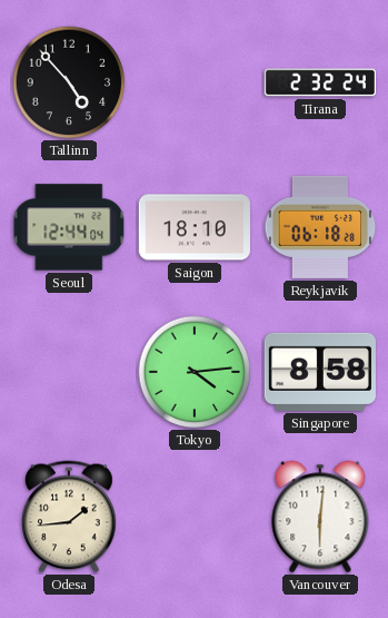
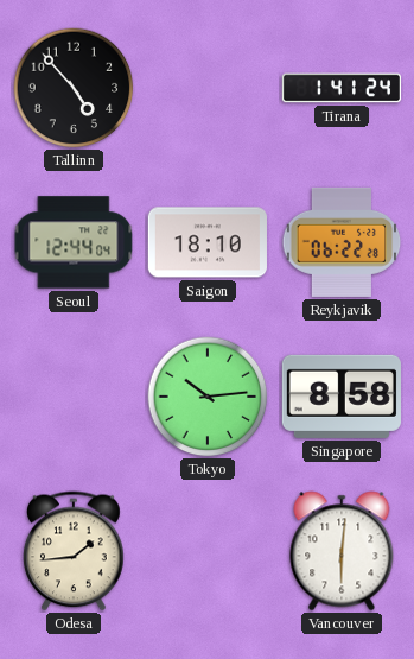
Tirana: 2:32 -> 1:41
Reykjavik: 06:18 -> 06:22
Tokyo: 4:14 -> 10:14
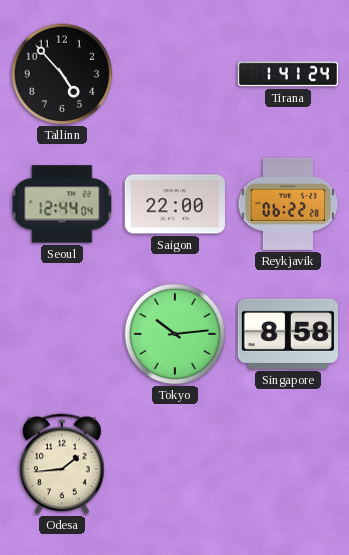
Saigon: 18:10 -> 22:00
Vancouver: 6:01 -> none
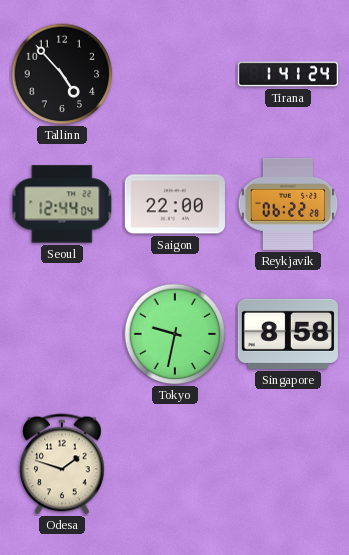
Tokyo: 10:14 -> 9:32
Odesa: 1:44 -> 1:48
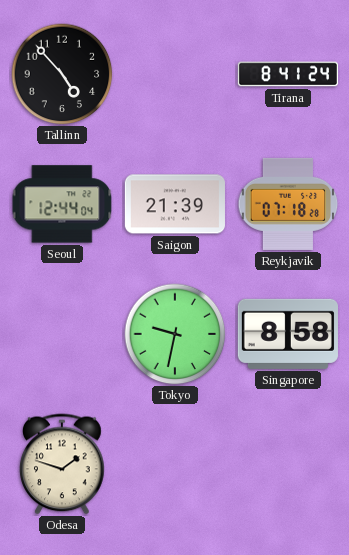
Tirana: 1:41 -> 8:41
Saigon: 22:00 -> 21:39
Reykjavik: 06:22 -> 07:18
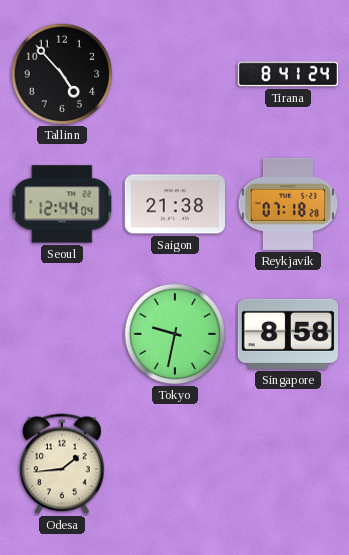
Saigon: 21:39 -> 21:38
Odesa: 1:48 -> 1:44
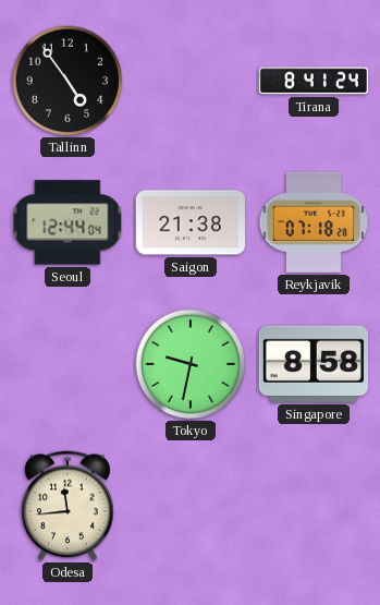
Tallinn: 4:53 -> 4:54
Odesa: 1:44 -> 11:44
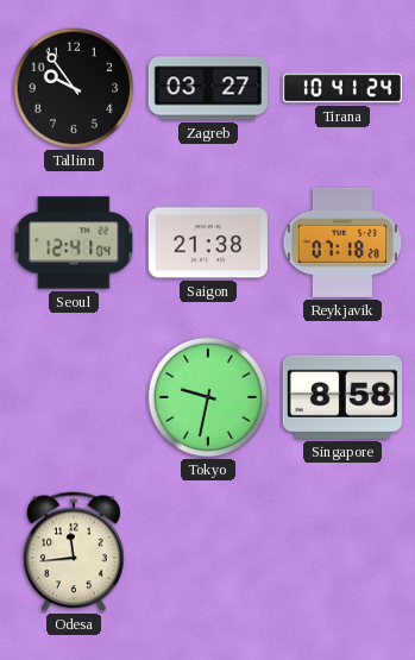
Tallinn: 4:54 -> 9:54
Zagreb: none -> 03:27
Tirana: 8:41 -> 10:41
Seoul: 12:44 -> 12:41
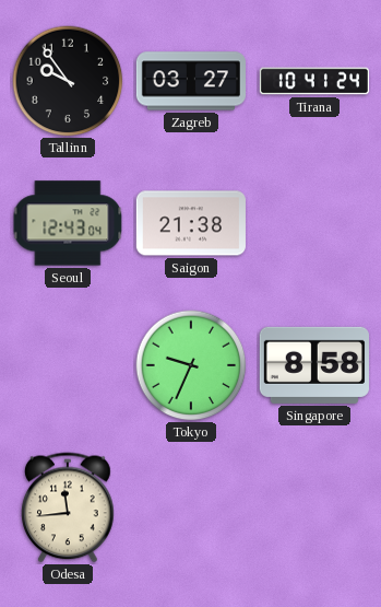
Seoul: 12:41 -> 12:43
Reykjavik: 07:18 -> none
Tokyo: 9:32 -> 9:34
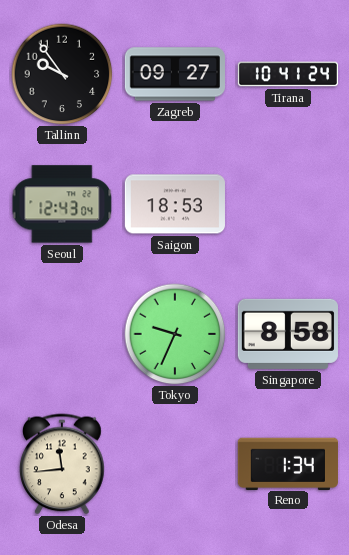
Zagreb: 03:27 -> 09:27
Saigon: 21:38 -> 18:53
Reno: none -> 1:34
